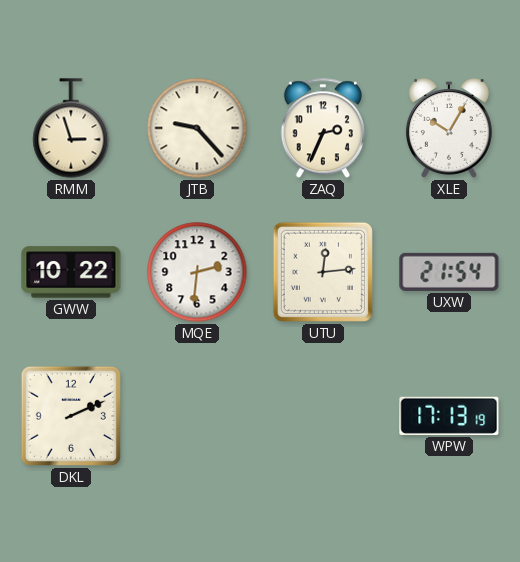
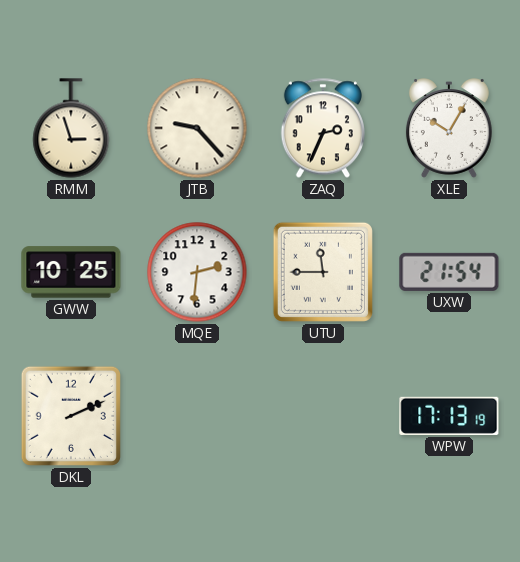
GWW: 10:22 -> 10:25
UTU: 12:14 -> 11:45
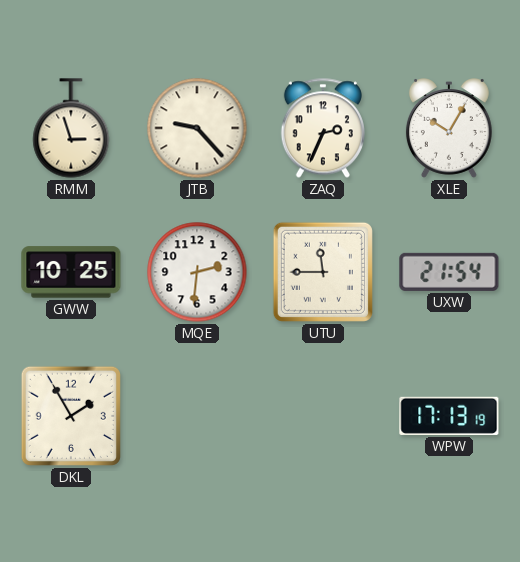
DKL: 2:11 -> 1:55
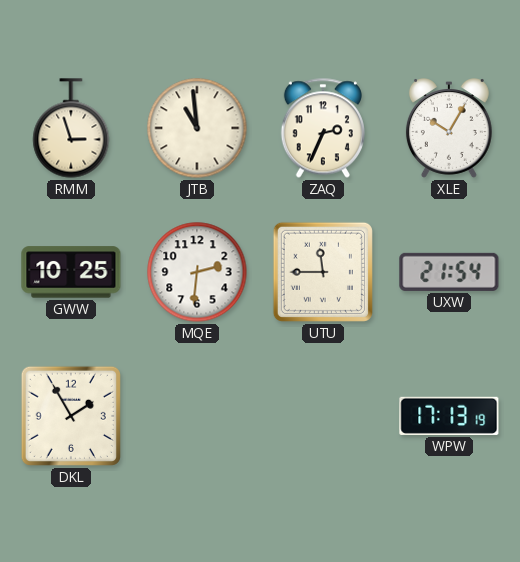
JTB: 9:23 -> 10:59
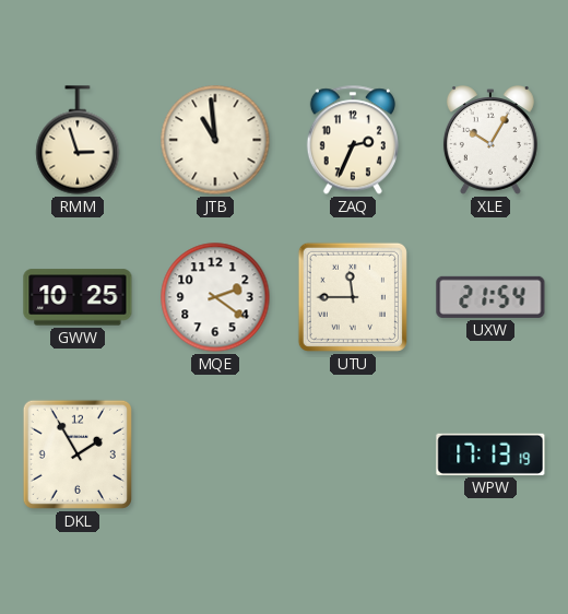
MQE: 2:31 -> 2:21
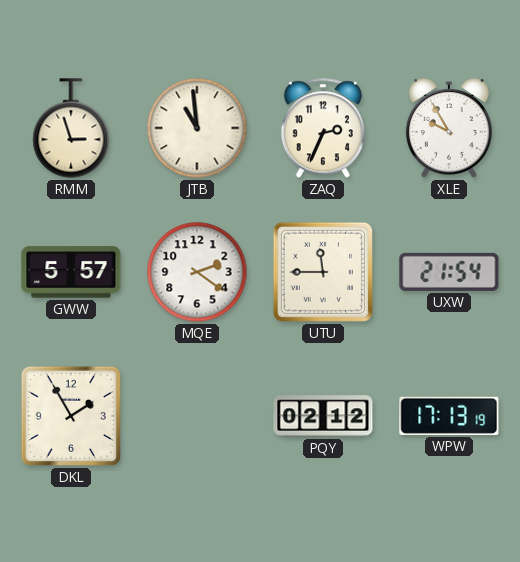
XLE: 10:05 -> 9:55
GWW: 10:25 -> 5:57
PQY: none -> 02:12
